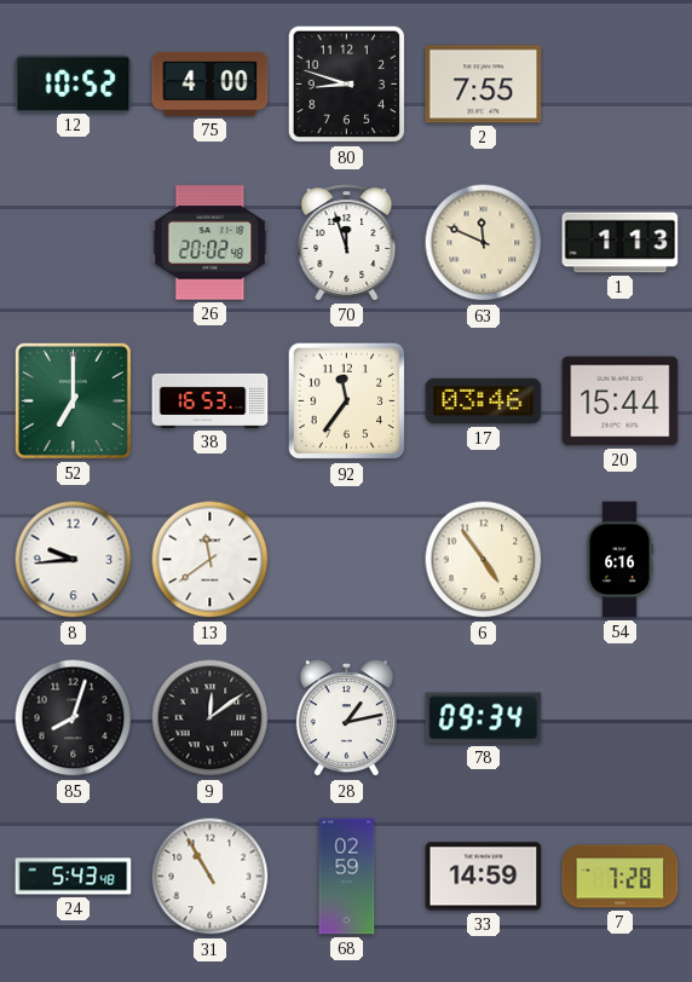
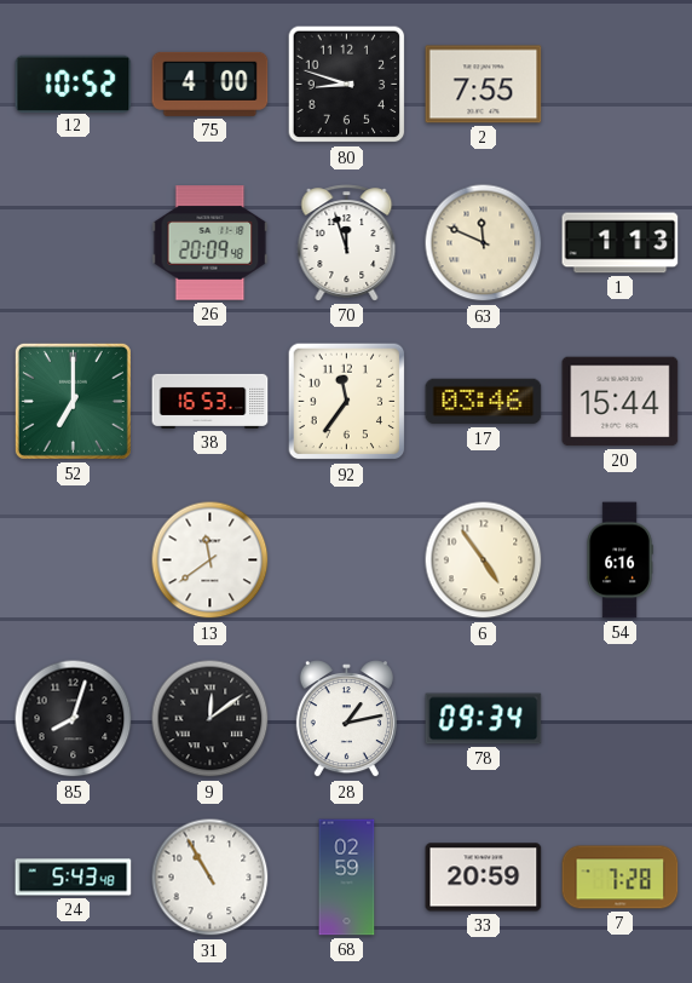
26: 20:02 -> 20:09
8: 9:44 -> none
33: 14:59 -> 20:59
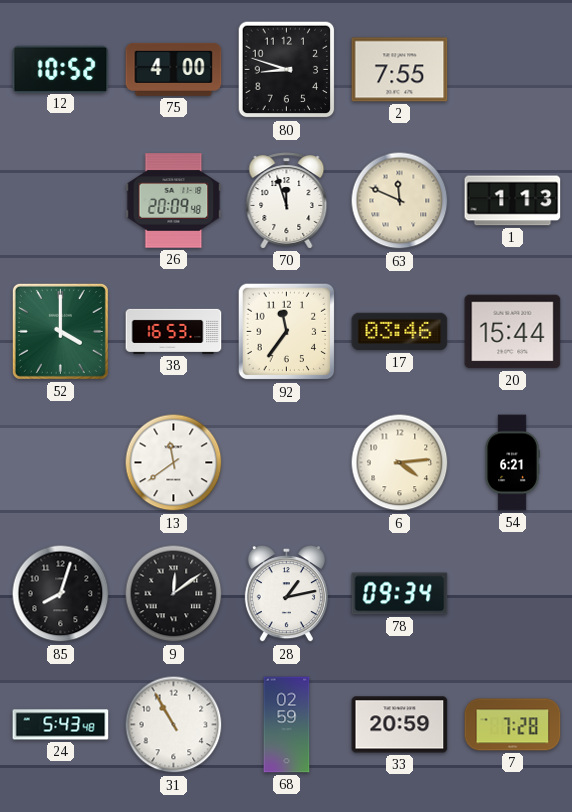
52: 7:00 -> 4:00
6: 4:54 -> 4:14
54: 6:16 -> 6:21
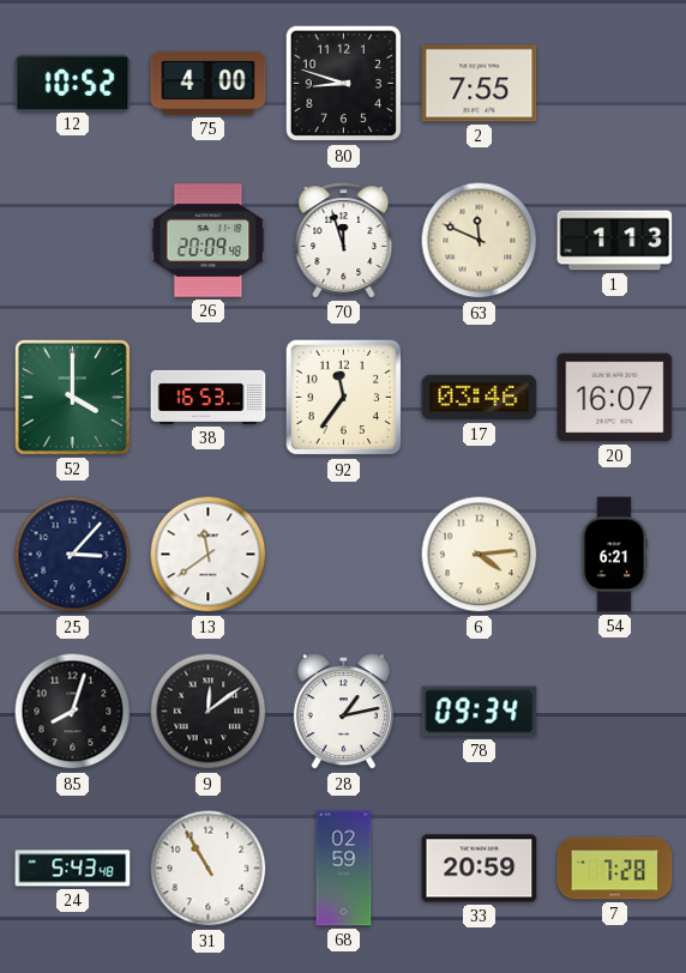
20: 15:44 -> 16:07
25: none -> 3:07
